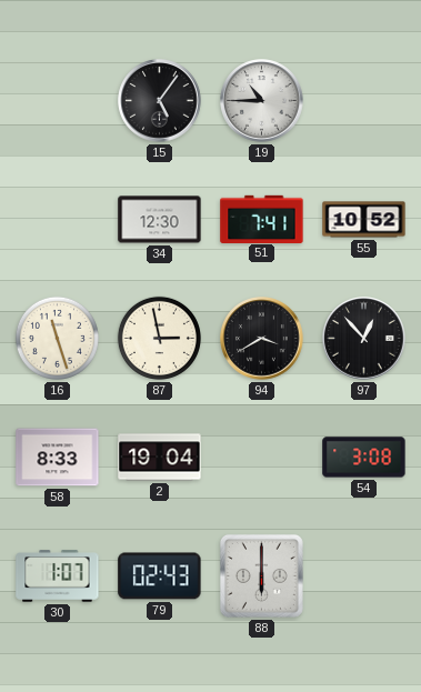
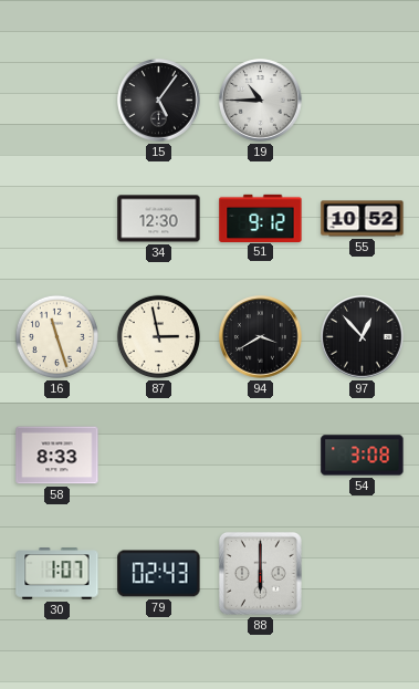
51: 7:41 -> 9:12
2: 19:04 -> none
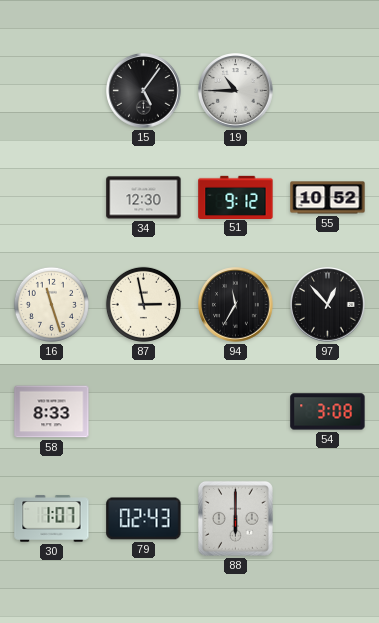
94: 3:40 -> 11:35
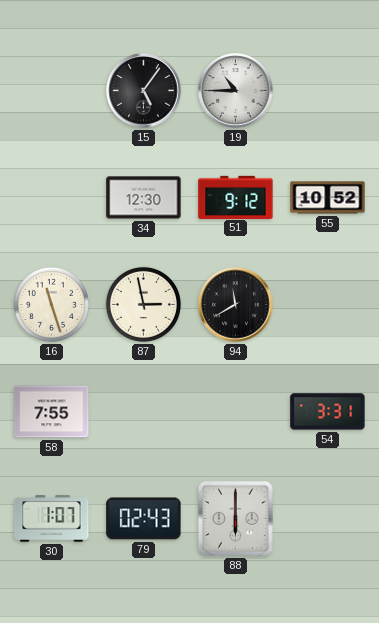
94: 11:35 -> 11:40
97: 12:53 -> none
58: 8:33 -> 7:55
54: 3:08 -> 3:31
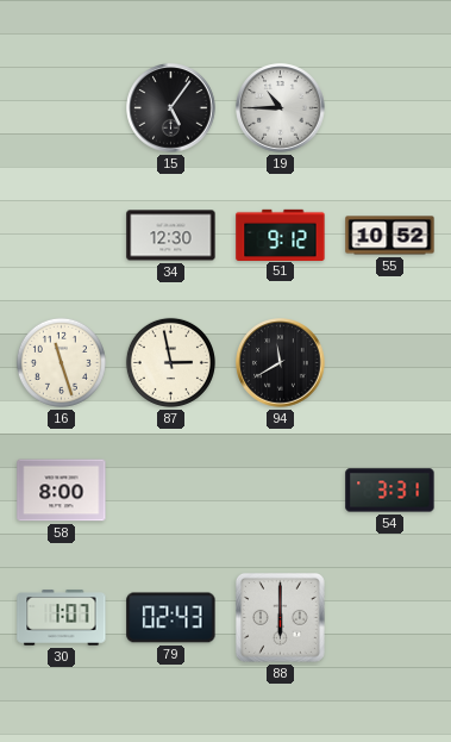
58: 7:55 -> 8:00
